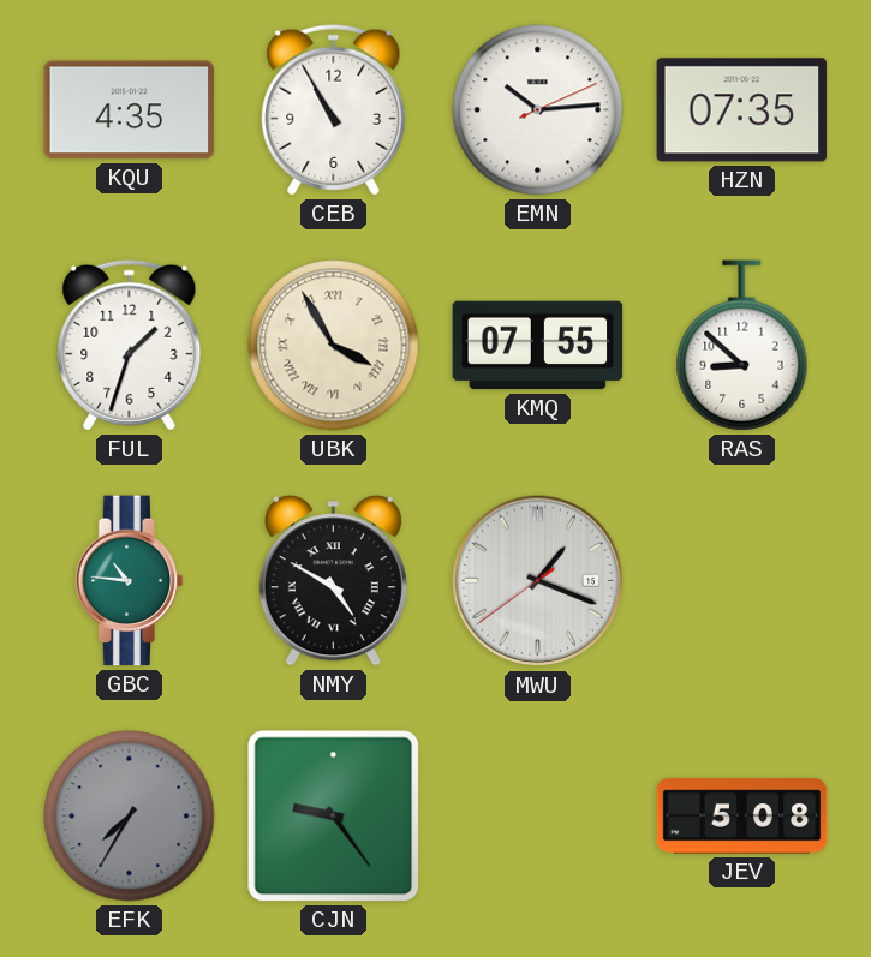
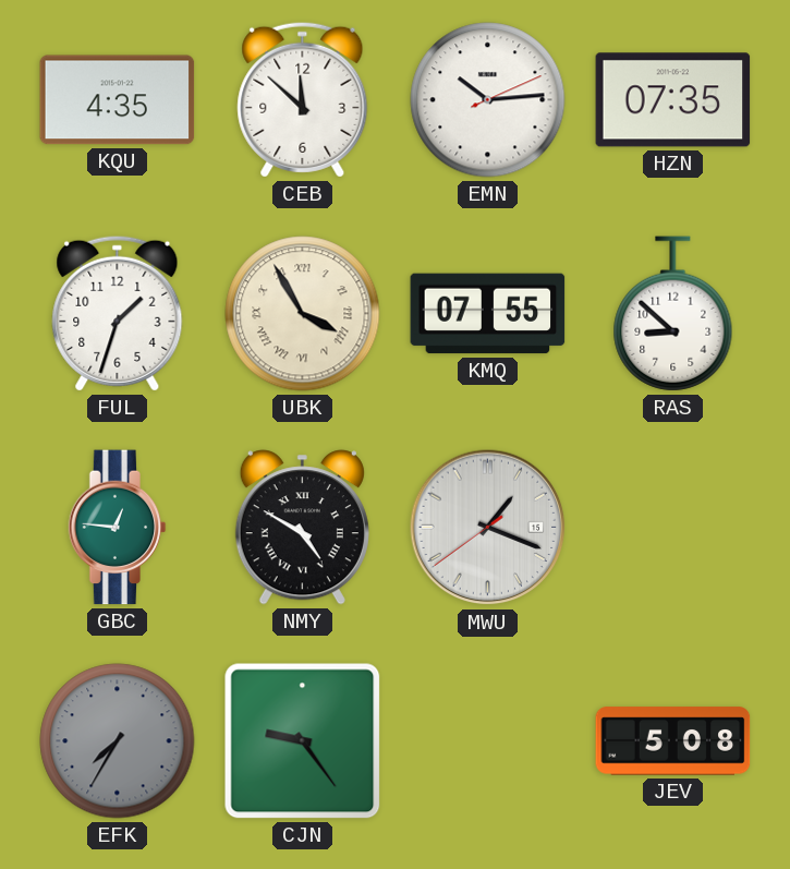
CEB: 10:55 -> 11:52
GBC: 10:46 -> 12:46
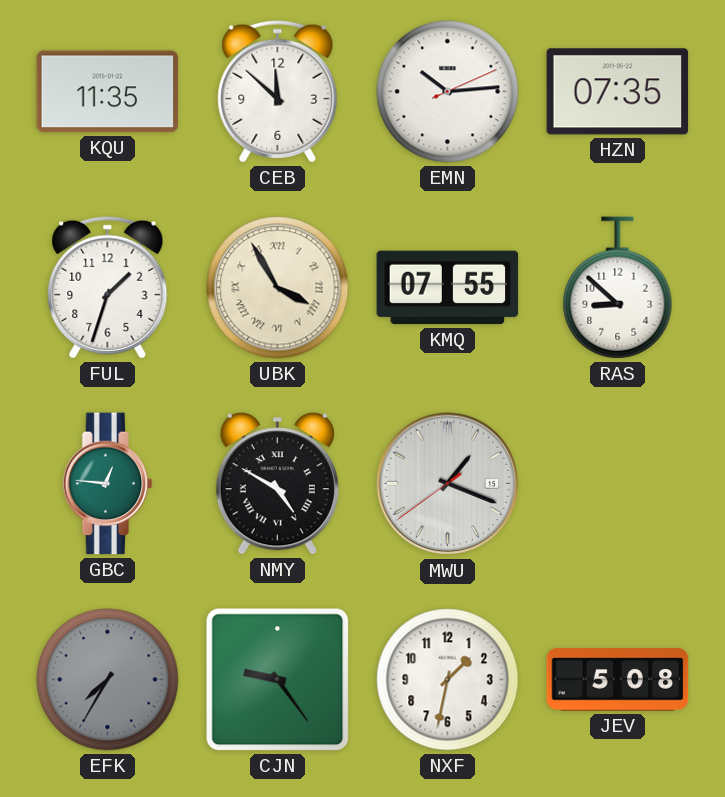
KQU: 4:35 -> 11:35
NXF: none -> 1:32
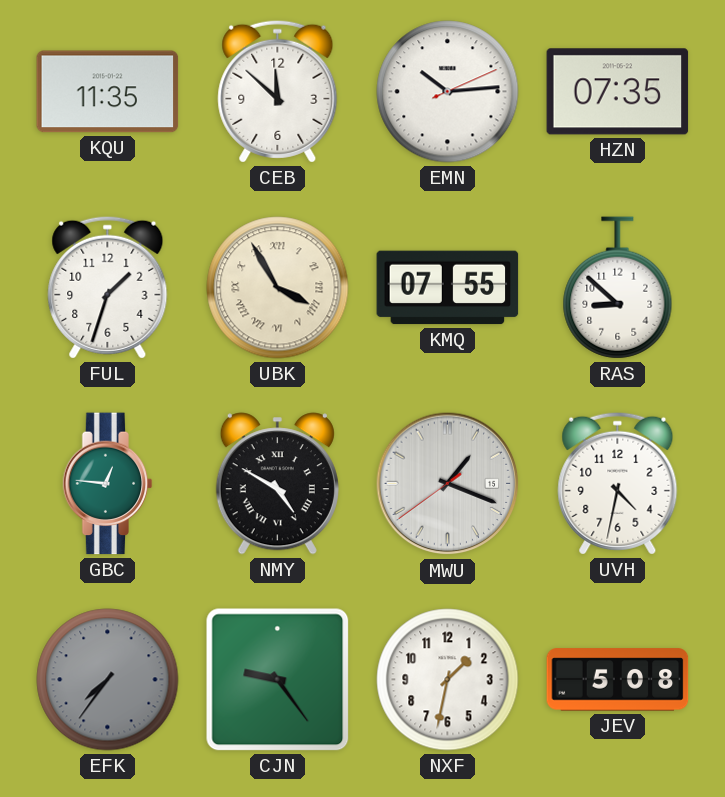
UVH: none -> 4:32
EFK: 7:35 -> 7:36
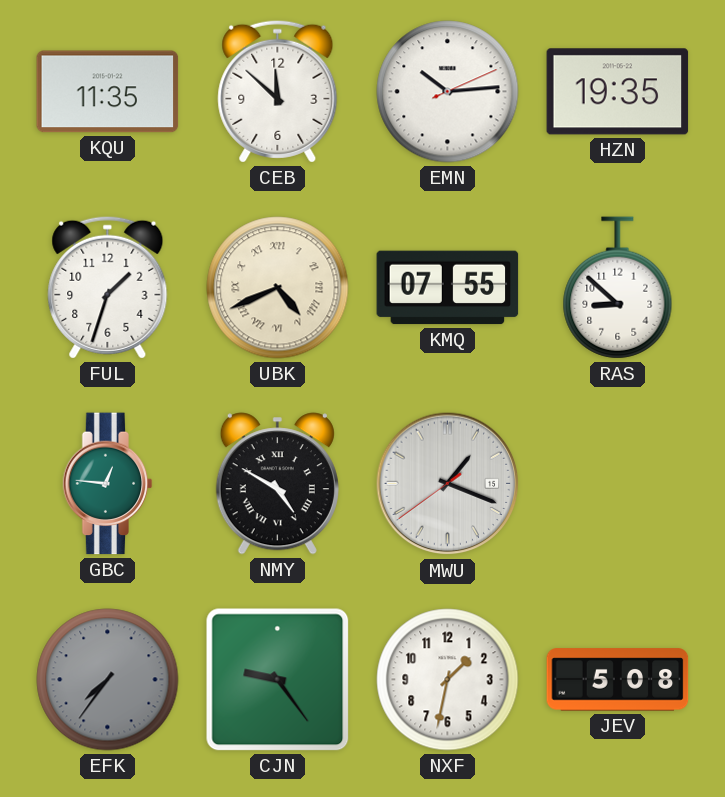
HZN: 07:35 -> 19:35
UBK: 3:55 -> 4:41
UVH: 4:32 -> none
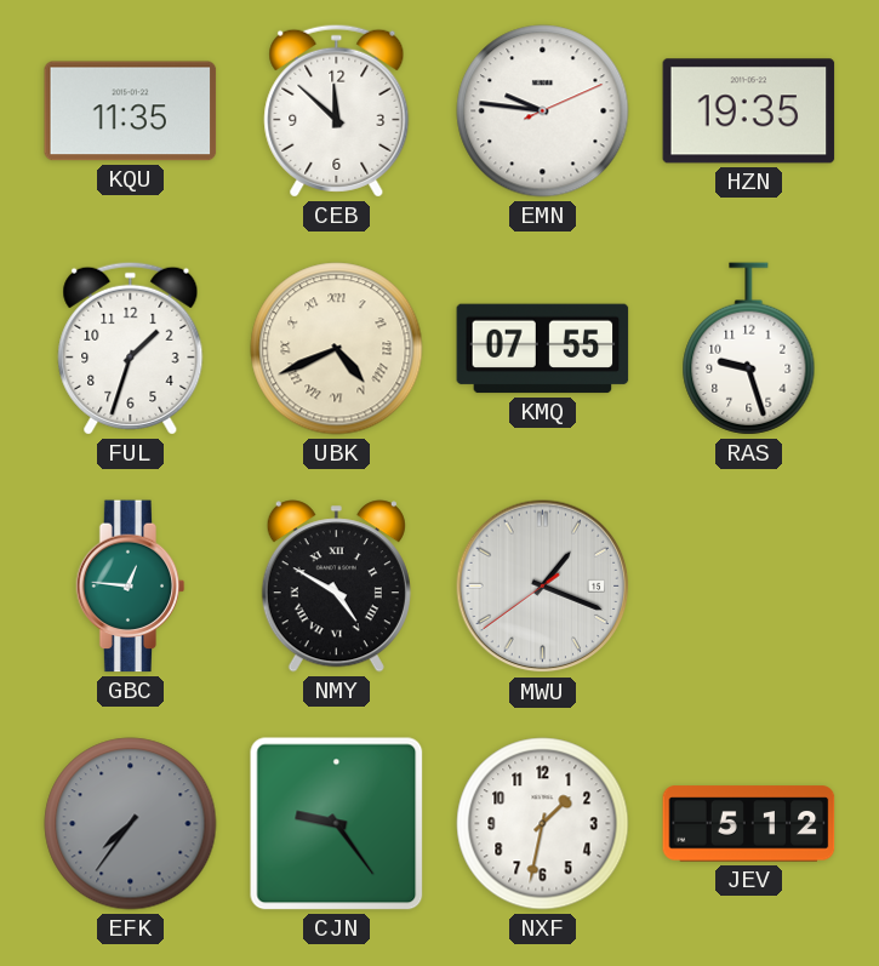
EMN: 10:14 -> 9:46
RAS: 8:52 -> 9:27
JEV: 5:08 -> 5:12
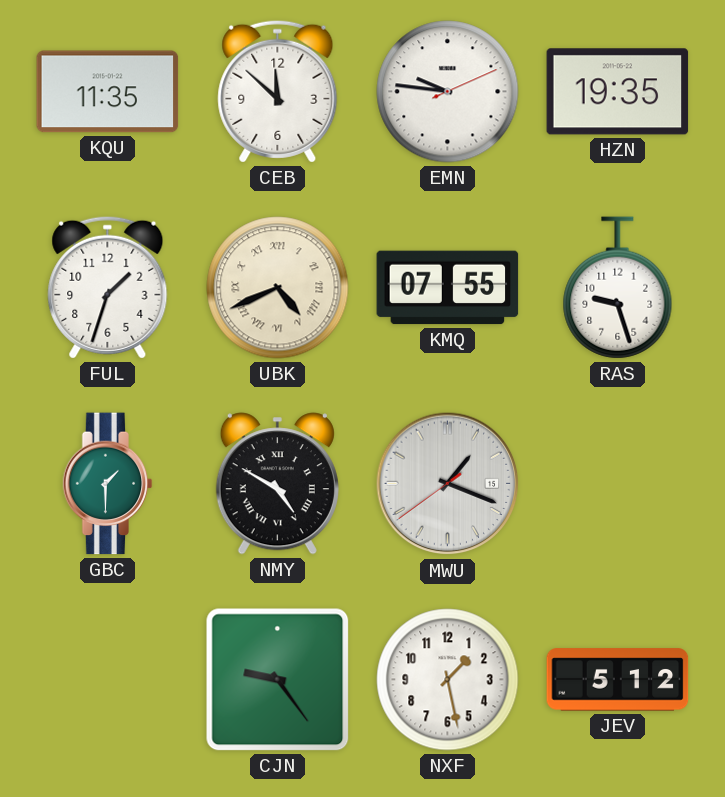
GBC: 12:46 -> 1:30
EFK: 7:36 -> none
NXF: 1:32 -> 1:28
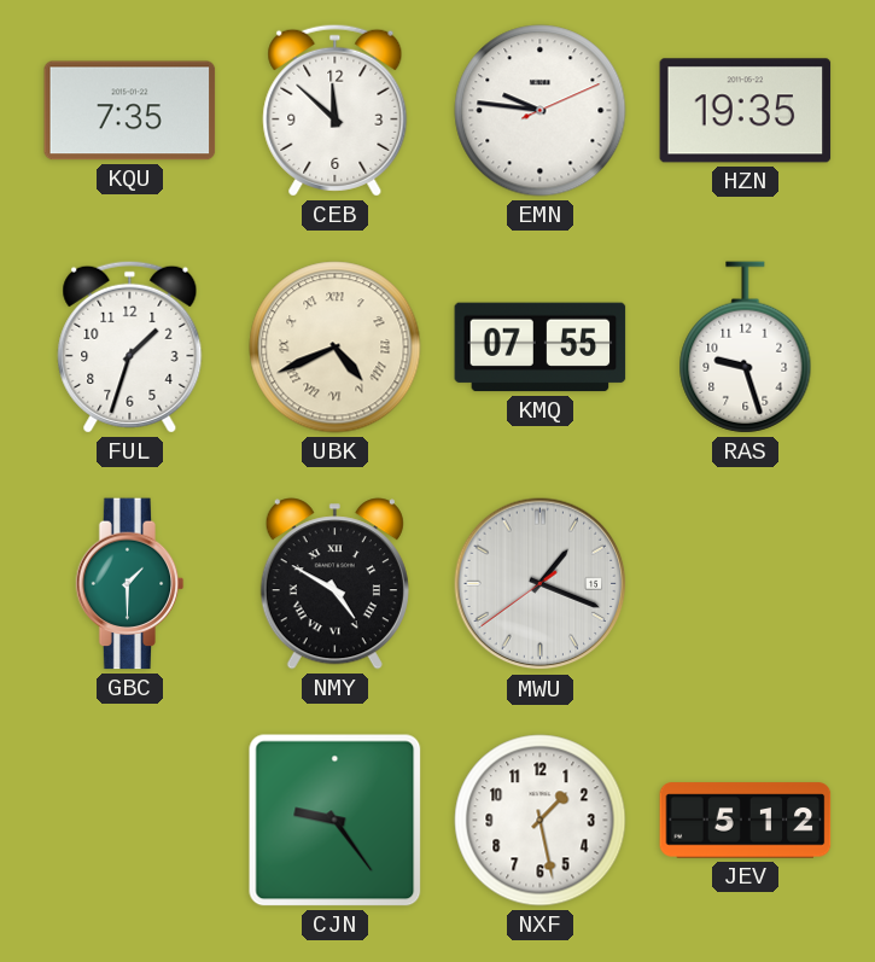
KQU: 11:35 -> 7:35
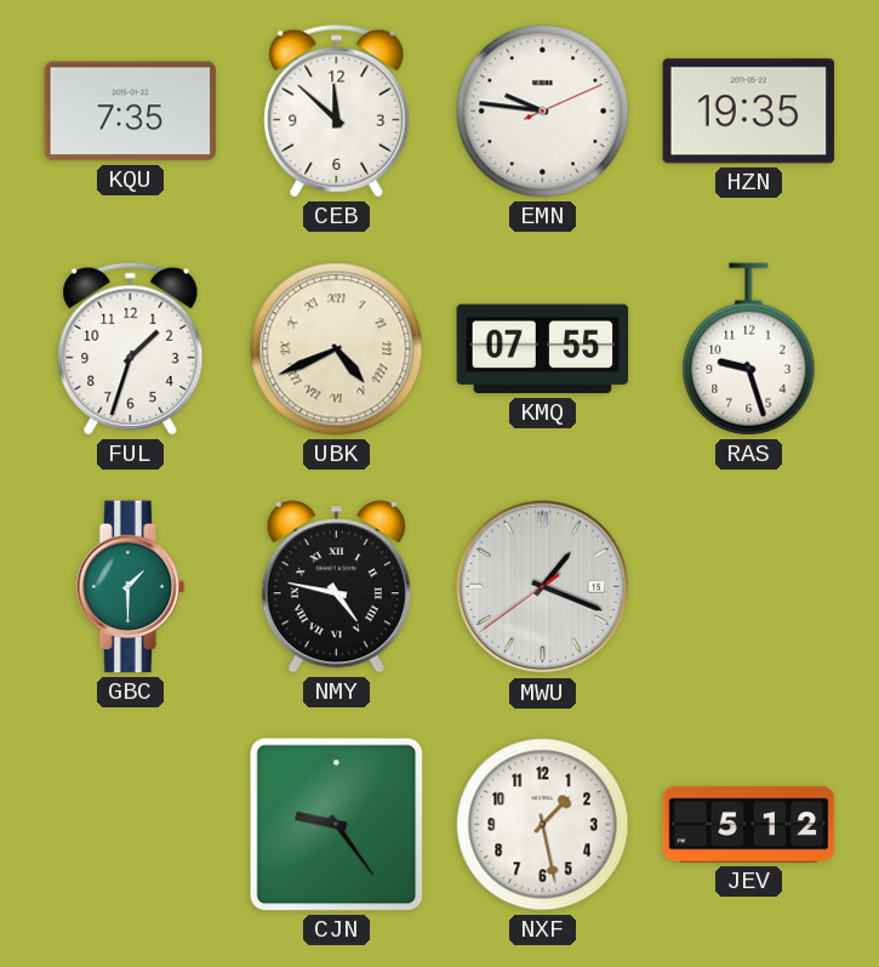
NMY: 4:50 -> 4:47
